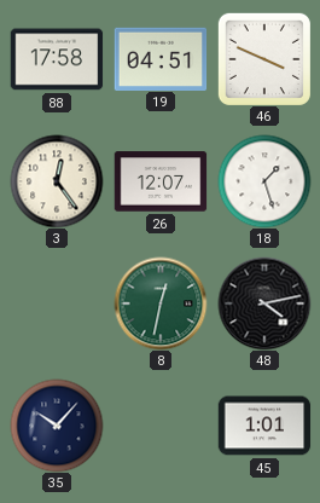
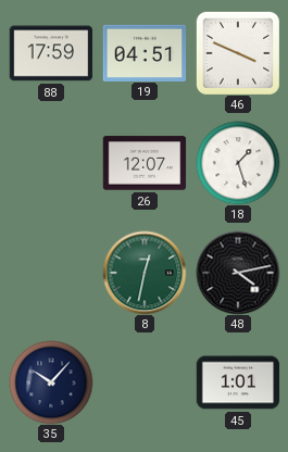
88: 17:58 -> 17:59
3: 12:24 -> none
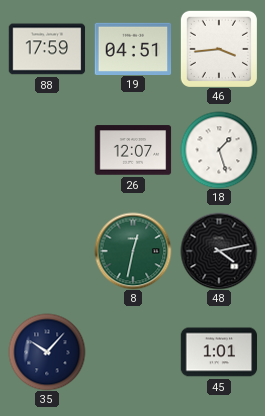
46: 3:49 -> 3:44
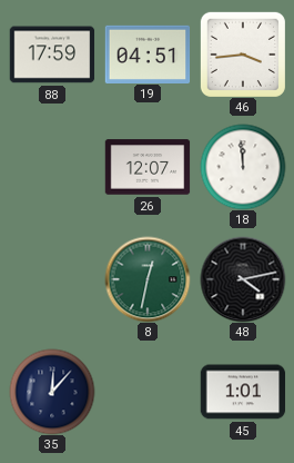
18: 1:27 -> 11:59
35: 10:07 -> 12:07
